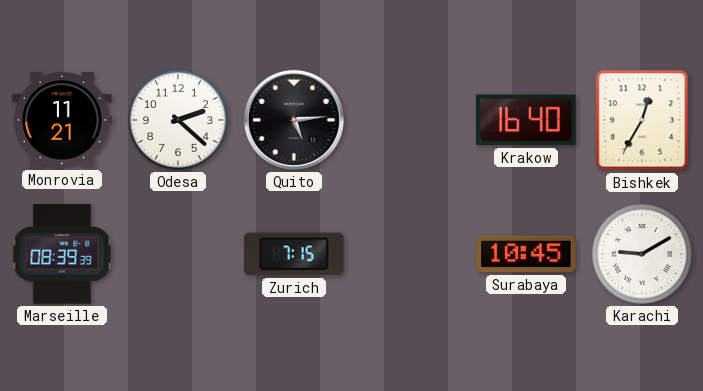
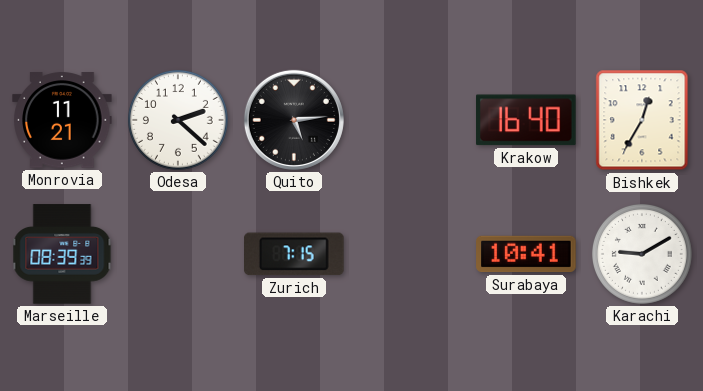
Surabaya: 10:45 -> 10:41
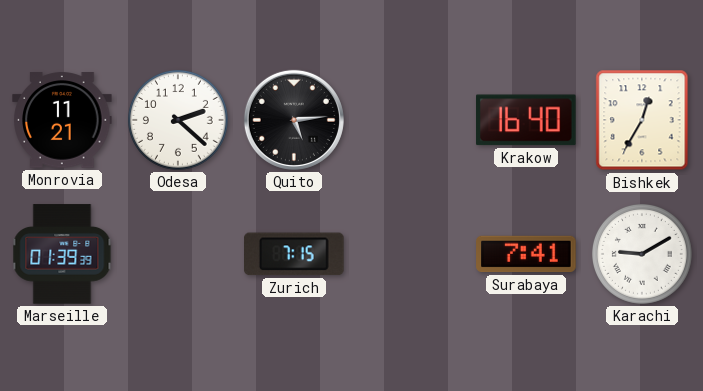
Marseille: 08:39 -> 01:39
Surabaya: 10:41 -> 7:41
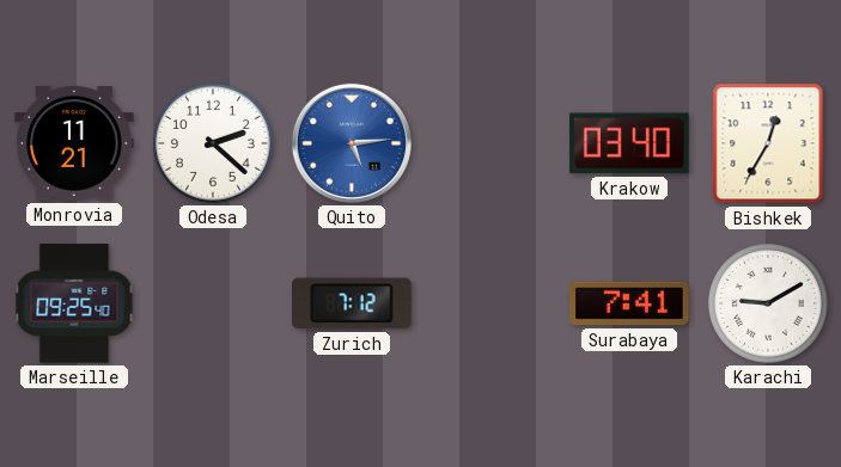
Quito dial: black -> blue
Krakow: 16:40 -> 03:40
Marseille: 01:39 -> 09:25
Zurich: 7:15 -> 7:12
